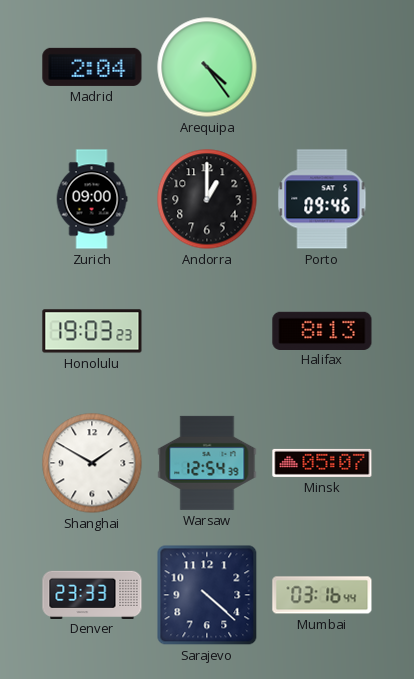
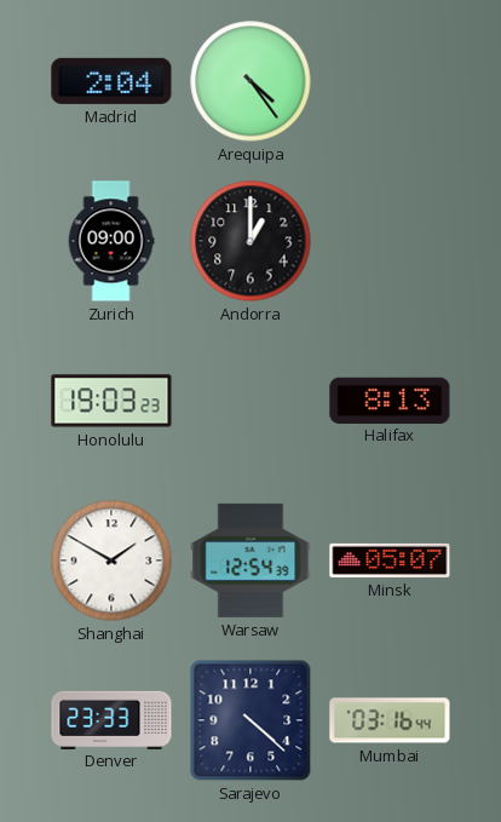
Porto: 09:46 -> none
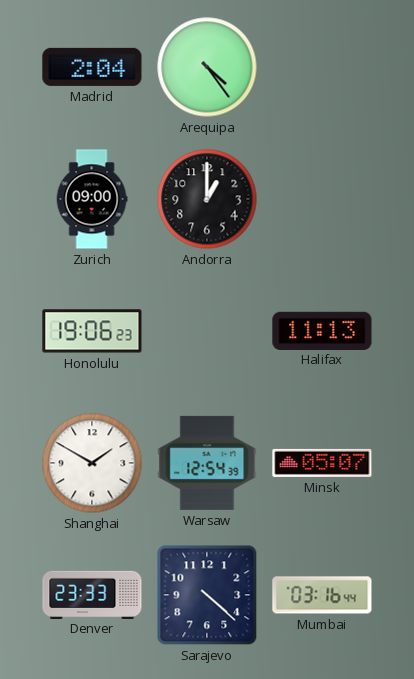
Honolulu: 19:03 -> 19:06
Halifax: 8:13 -> 11:13
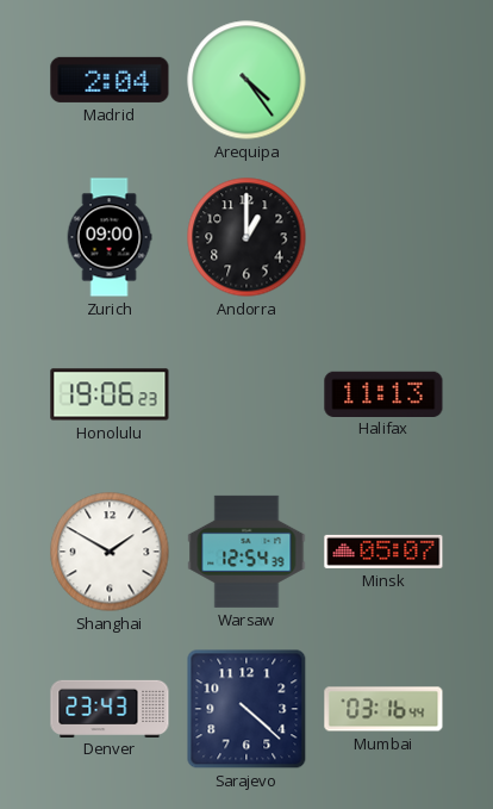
Denver: 23:33 -> 23:43
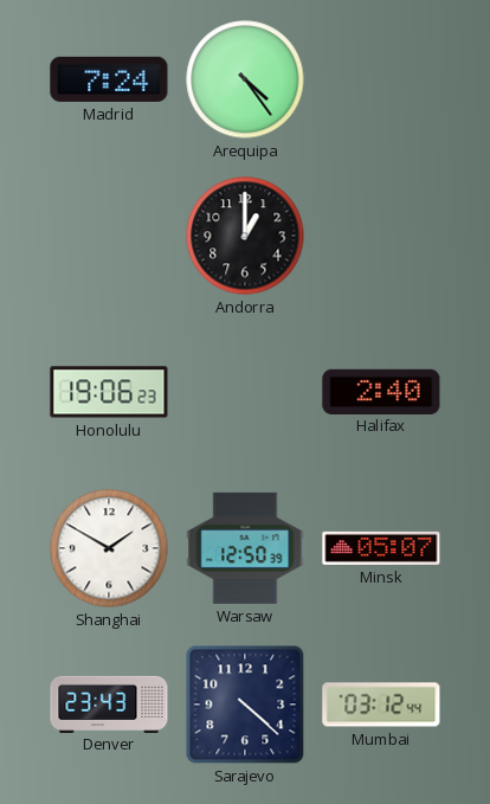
Madrid: 2:04 -> 7:24
Zurich: 09:00 -> none
Halifax: 11:13 -> 2:40
Warsaw: 12:54 -> 12:50
Mumbai: 03:16 -> 03:12
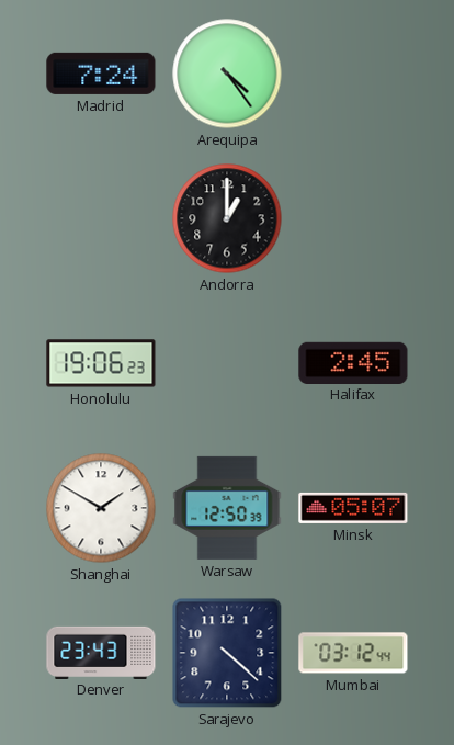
Halifax: 2:40 -> 2:45
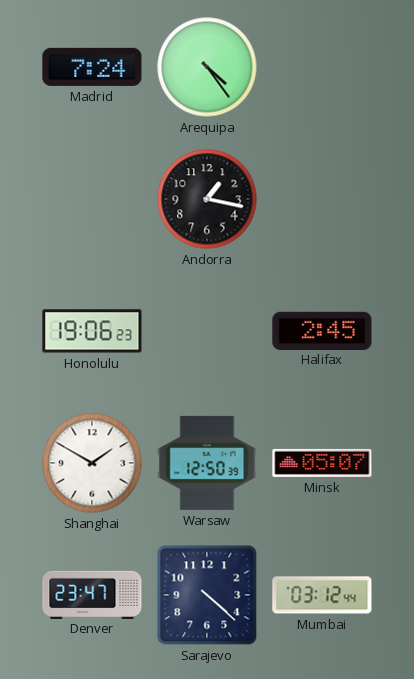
Andorra: 1:00 -> 1:17
Denver: 23:43 -> 23:47
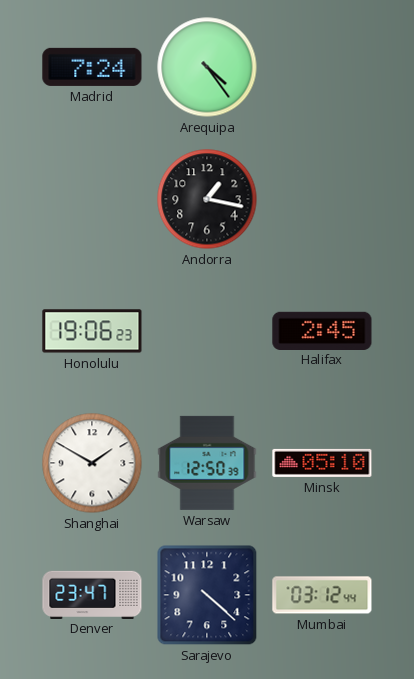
Minsk: 05:07 -> 05:10
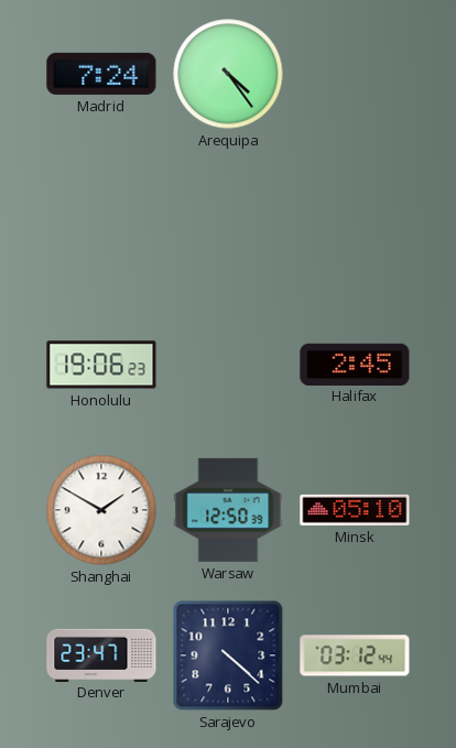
Andorra: 1:17 -> none
